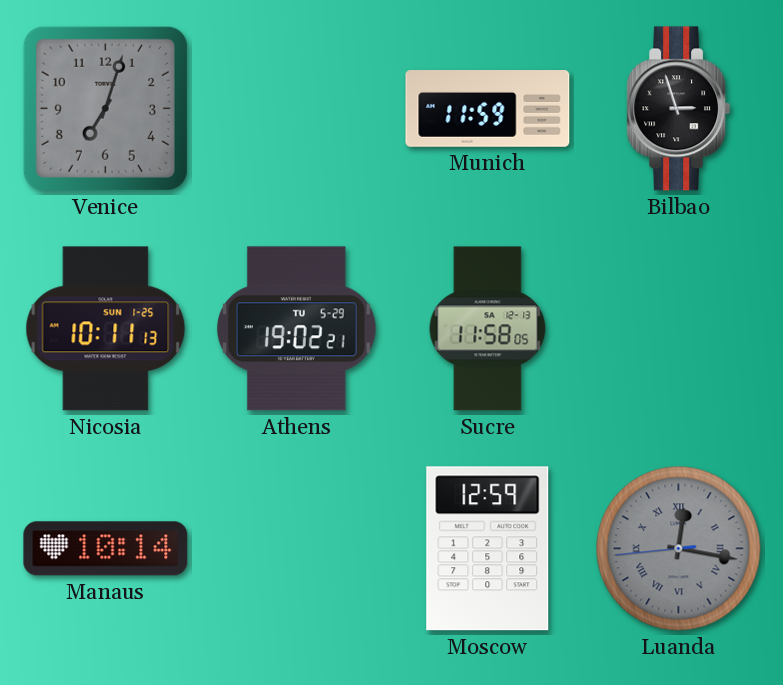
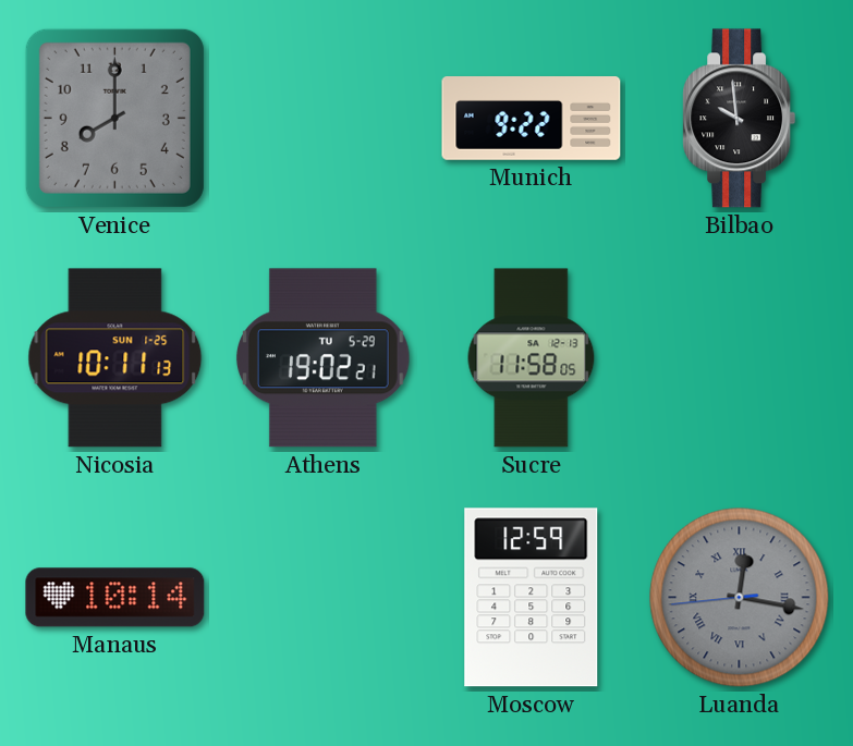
Venice: 7:03 -> 8:00
Munich: 11:59 -> 9:22
Bilbao: 2:57 -> 9:59
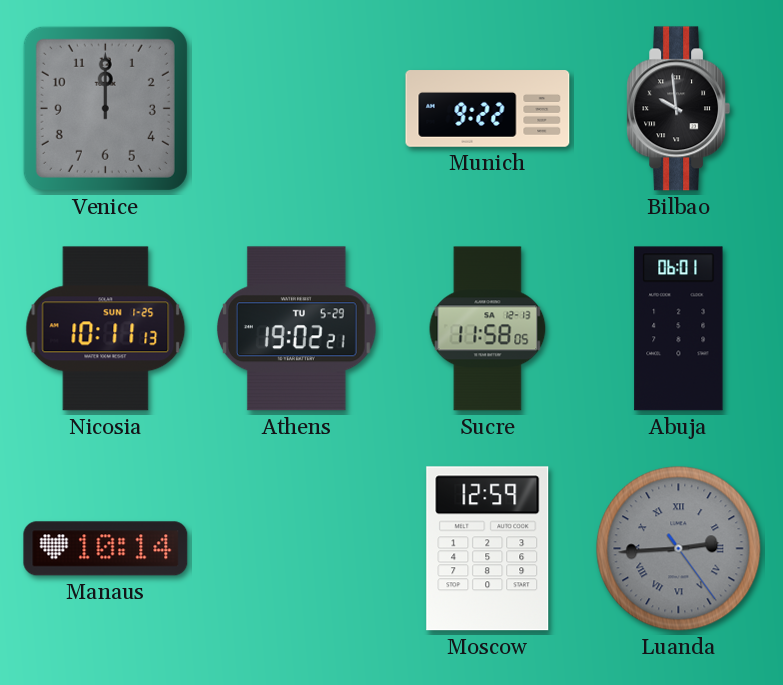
Venice: 8:00 -> 12:00
Abuja: none -> 06:01
Luanda: 12:16 -> 2:44
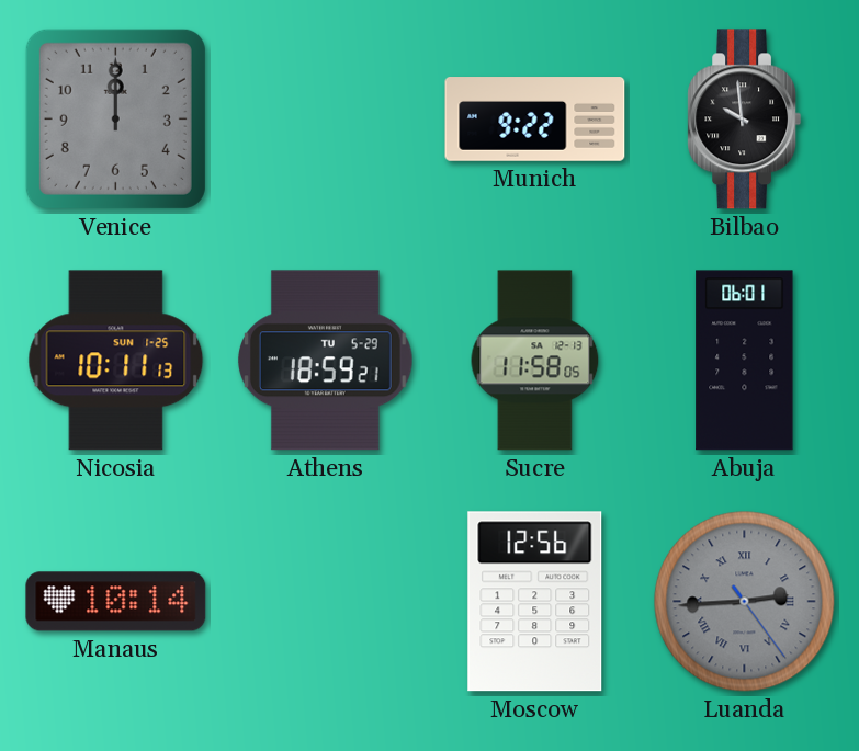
Athens: 19:02 -> 18:59
Moscow: 12:59 -> 12:56
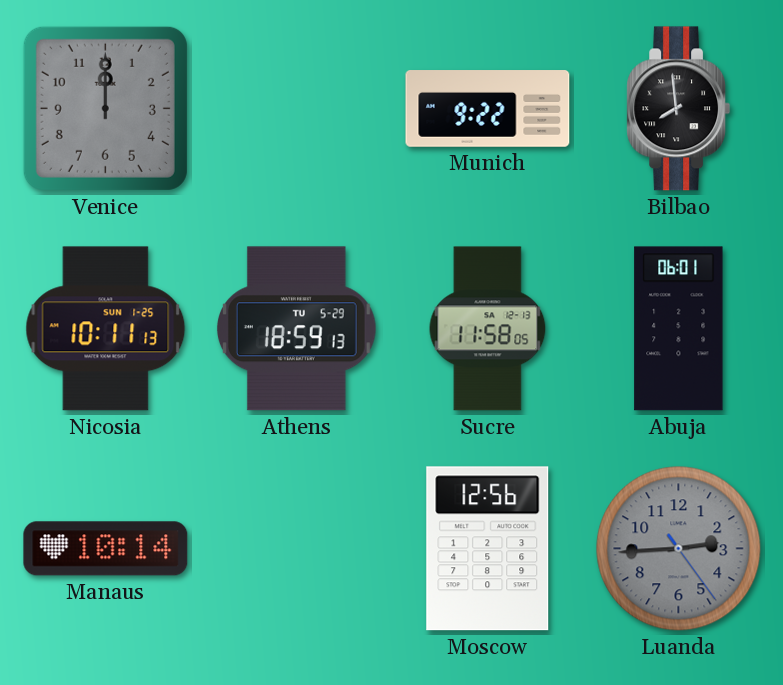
Bilbao: 9:59 -> 7:59
Athens: 18:59:21 -> 18:59:13
Luanda numerals: Roman -> Arabic
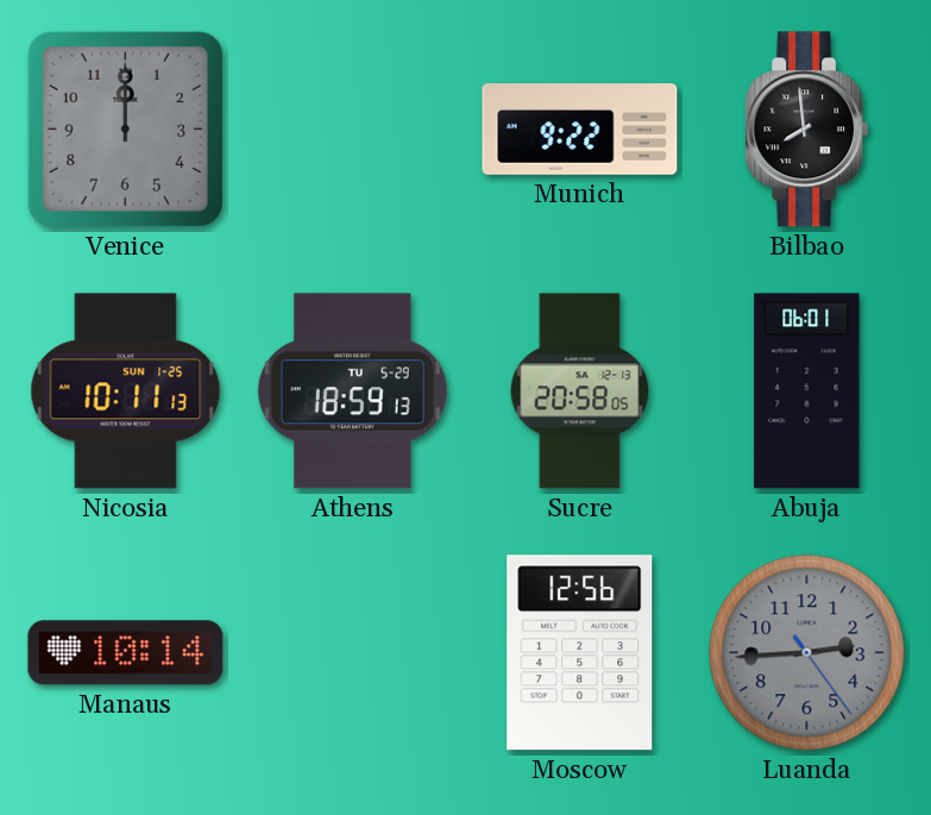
Sucre: 11:58 -> 20:58
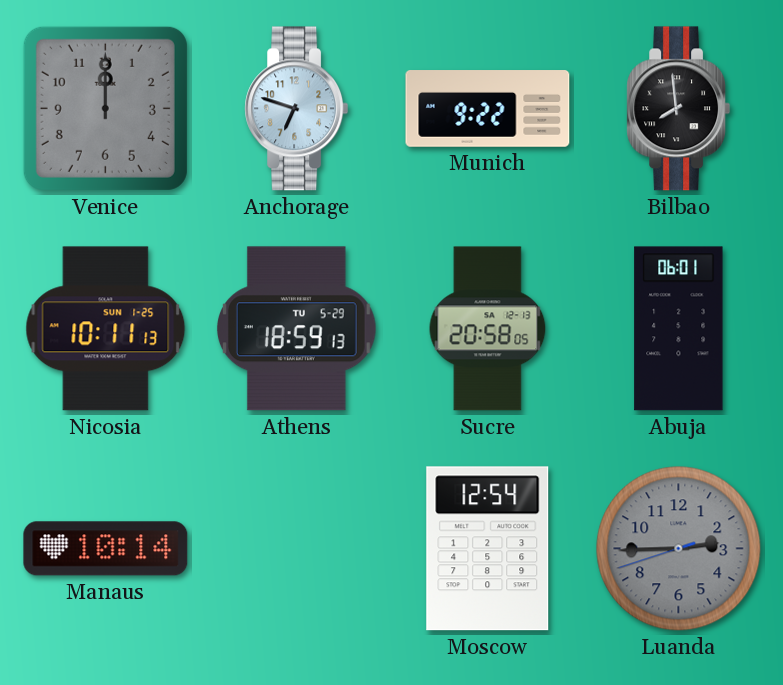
Anchorage: none -> 6:48
Moscow: 12:56 -> 12:54
Luanda: 2:44:24 -> 2:44:42
